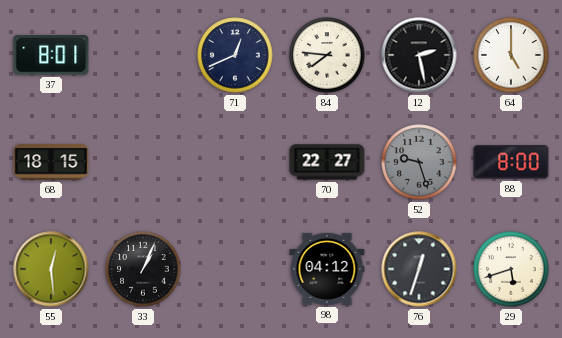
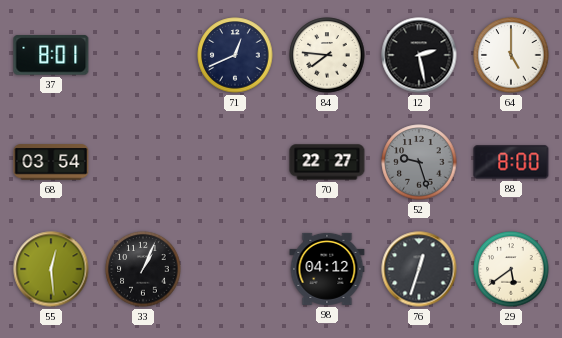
68: 18:15 -> 03:54
29: 5:42 -> 5:39
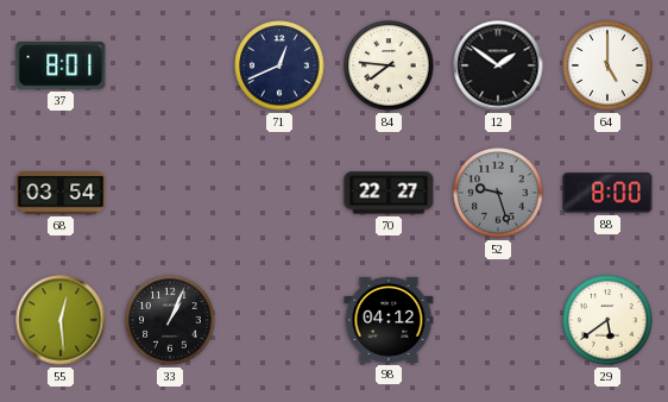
12: 2:28 -> 1:51
76: 12:33 -> none
